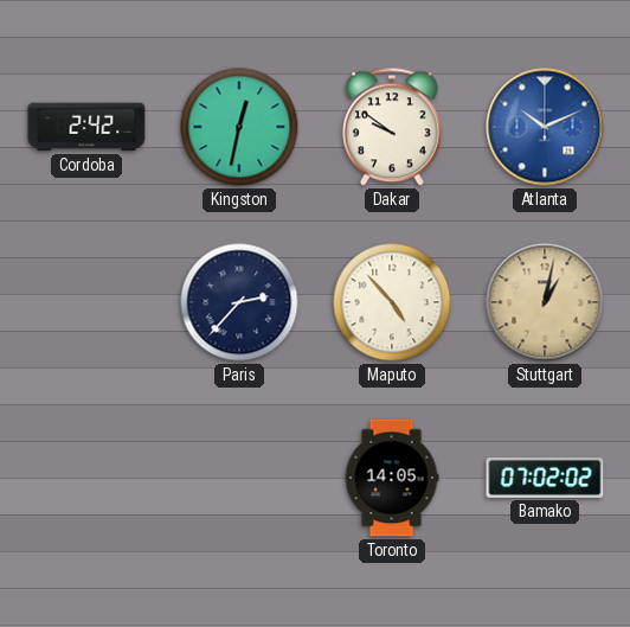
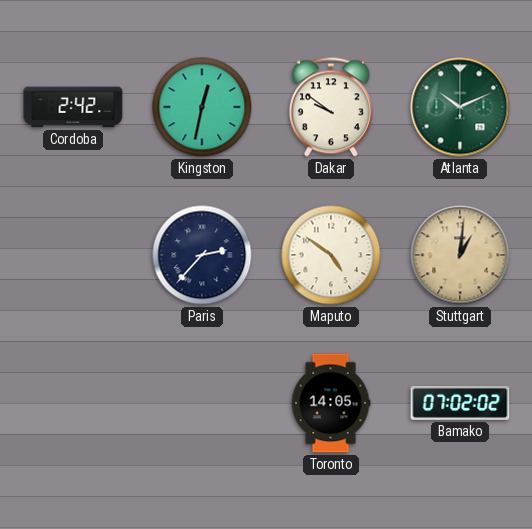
Atlanta dial: blue -> green
Maputo: 4:53 -> 4:51
Stuttgart: 1:02 -> 1:01
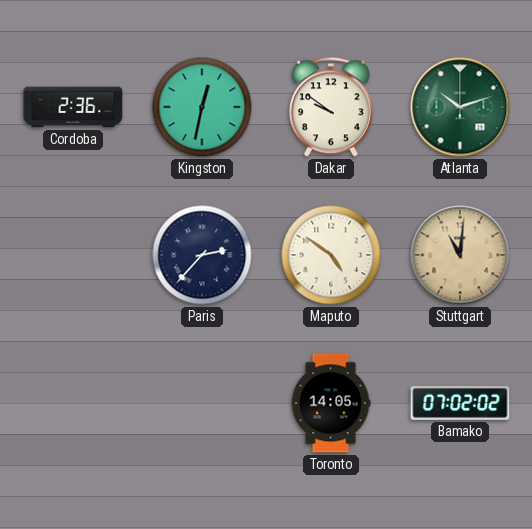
Cordoba: 2:42 -> 2:36
Atlanta: 10:11 -> 10:12
Stuttgart: 1:01 -> 11:01
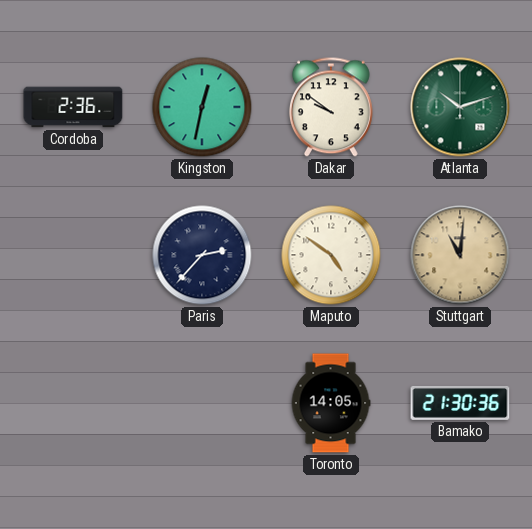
Bamako: 07:02 -> 21:30
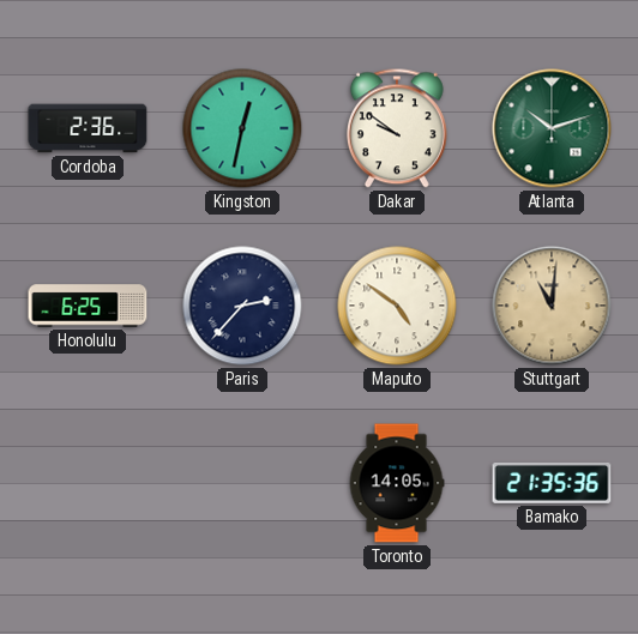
Honolulu: none -> 6:25
Bamako: 21:30 -> 21:35
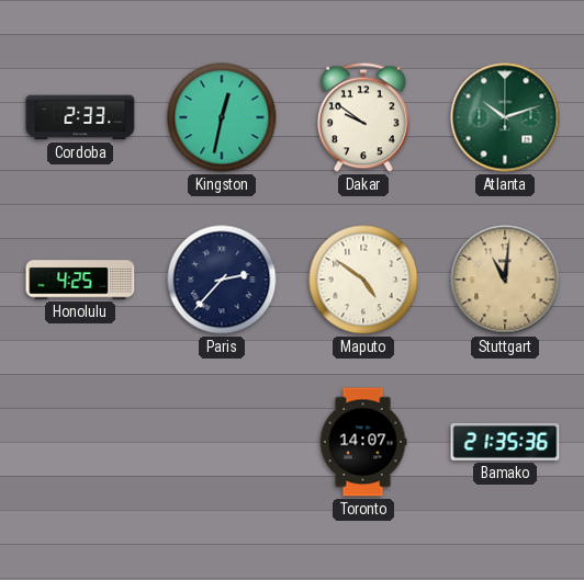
Cordoba: 2:36 -> 2:33
Honolulu: 6:25 -> 4:25
Toronto: 14:05 -> 14:07
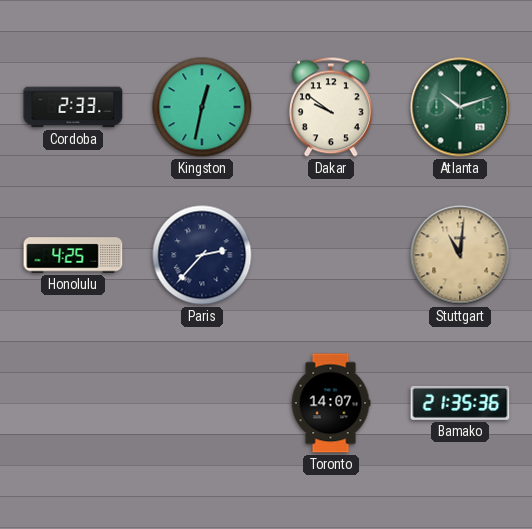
Maputo: 4:51 -> none
